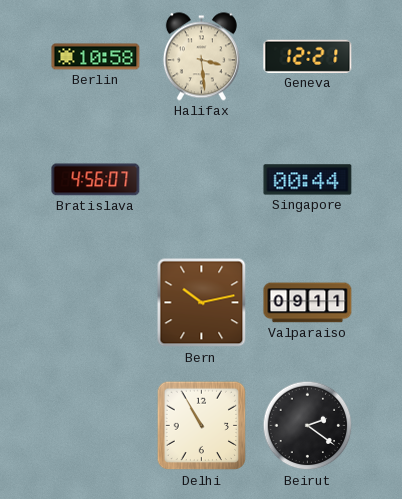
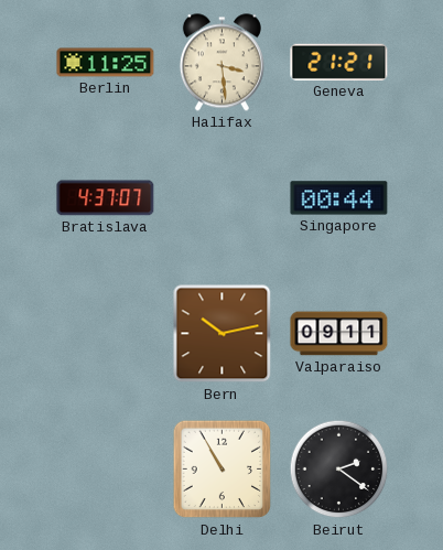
Berlin: 10:58 -> 11:25
Geneva: 12:21 -> 21:21
Bratislava: 4:56 -> 4:37
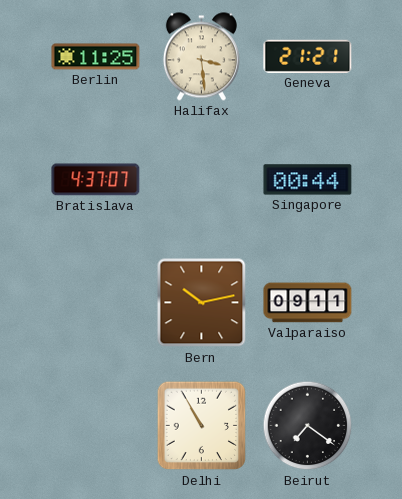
Beirut: 2:21 -> 7:21
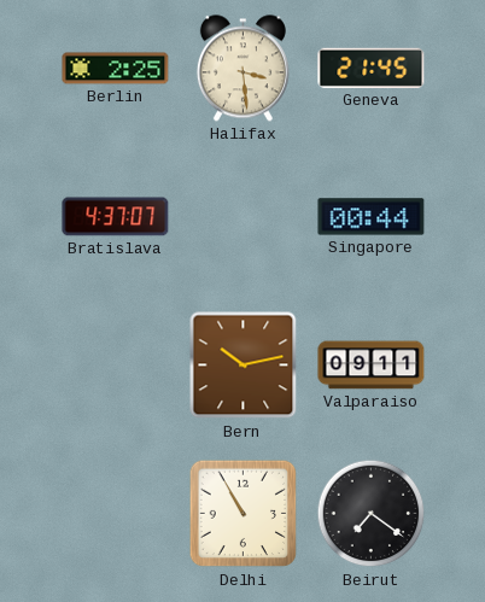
Berlin: 11:25 -> 2:25
Geneva: 21:21 -> 21:45
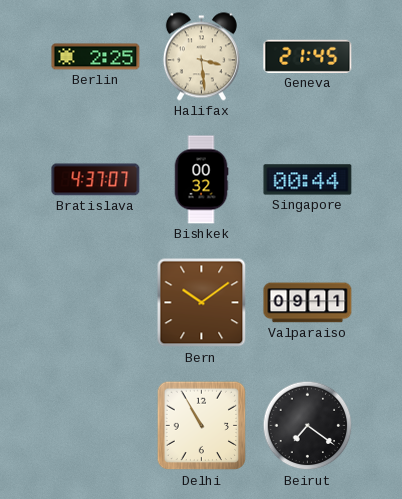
Bishkek: none -> 00:32
Bern: 10:13 -> 10:09
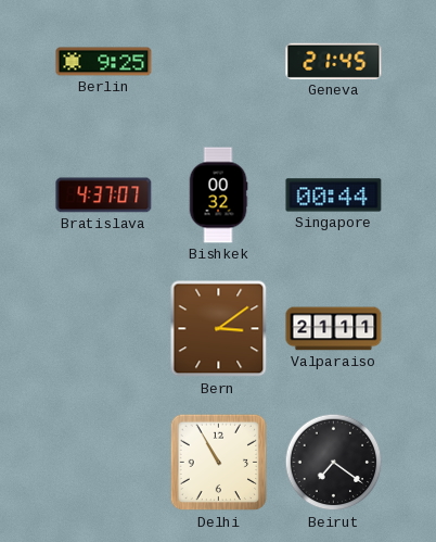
Berlin: 2:25 -> 9:25
Halifax: 3:29 -> none
Bern: 10:09 -> 3:09
Valparaiso: 09:11 -> 21:11
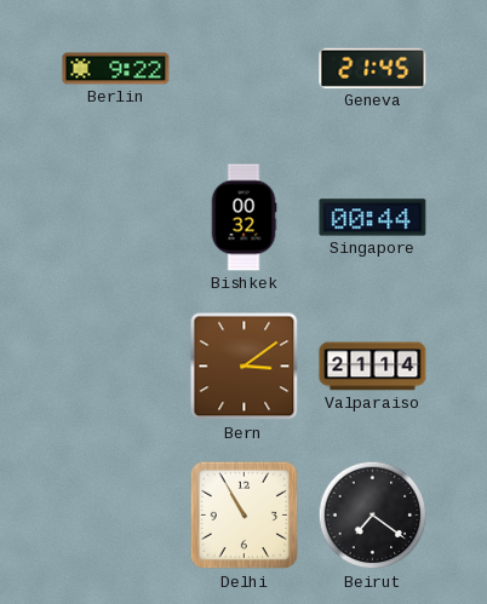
Berlin: 9:25 -> 9:22
Bratislava: 4:37 -> none
Valparaiso: 21:11 -> 21:14
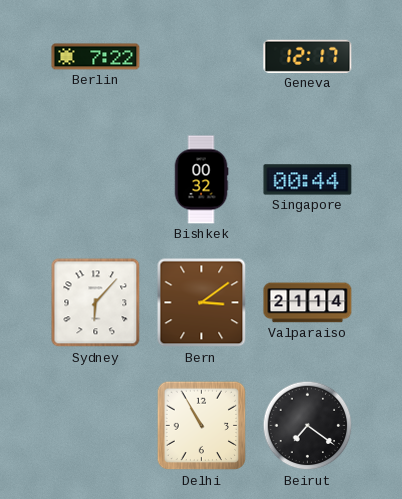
Berlin: 9:22 -> 7:22
Geneva: 21:45 -> 12:17
Sydney: none -> 6:07
